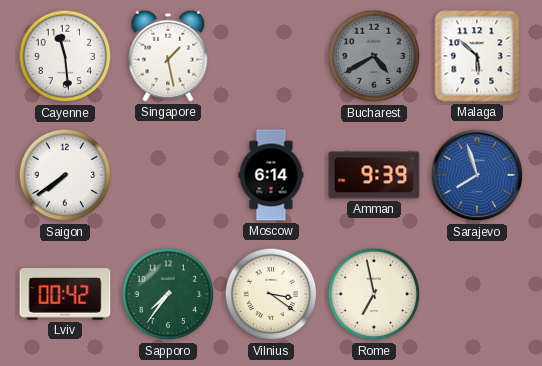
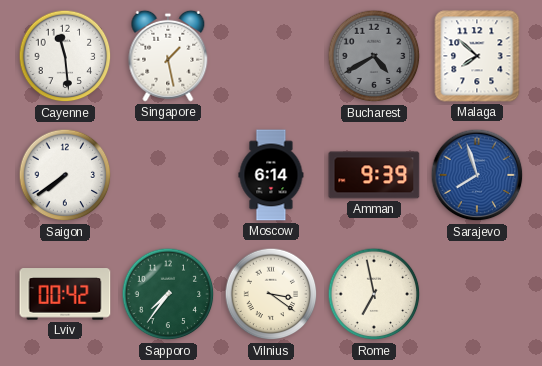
Malaga: 5:52 -> 7:52
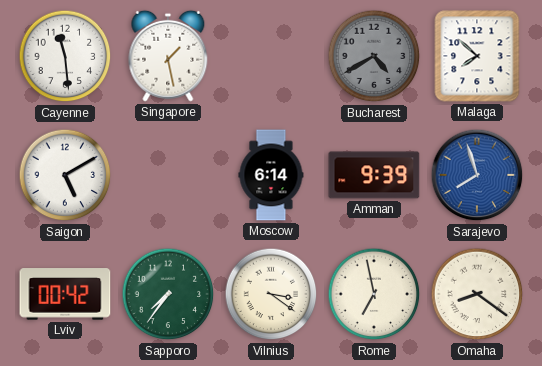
Saigon: 7:39 -> 5:10
Omaha: none -> 8:21
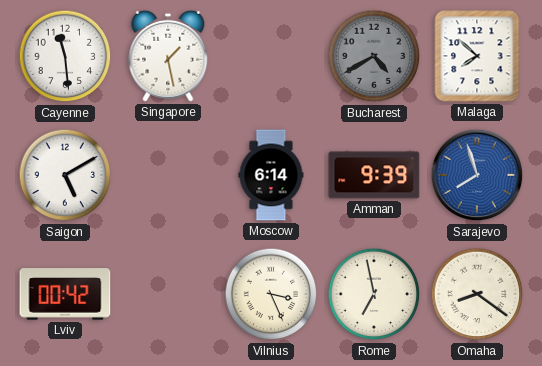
Sapporo: 7:36 -> none
Vilnius: 3:21 -> 3:26
